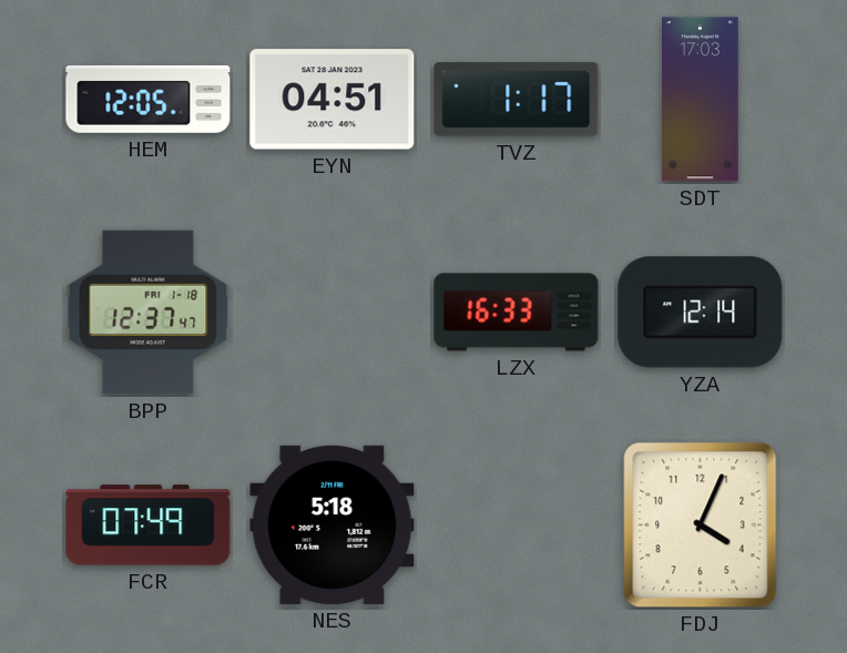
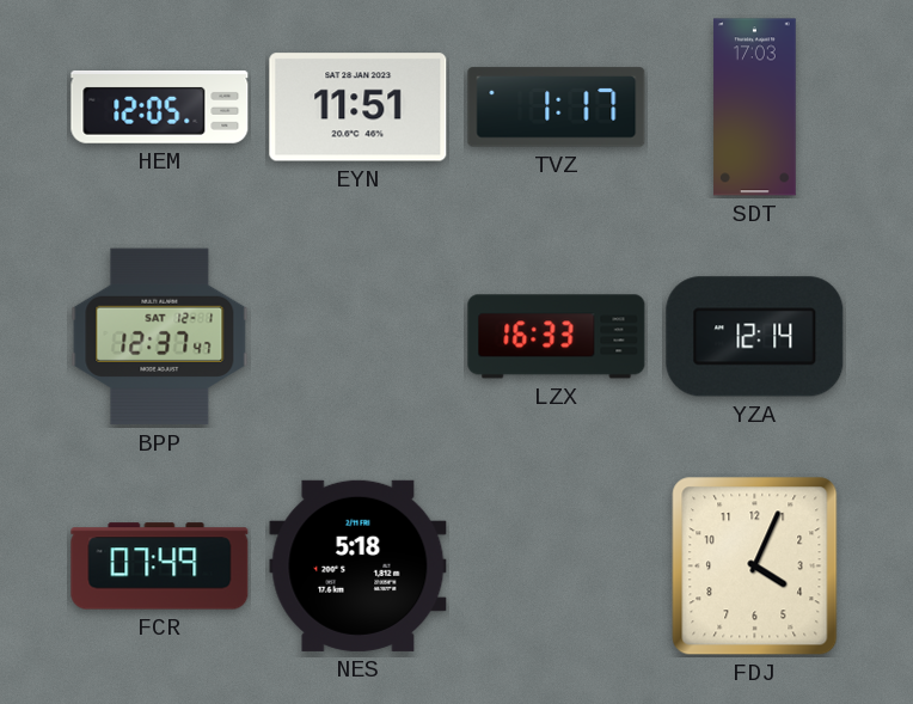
EYN: 04:51 -> 11:51
BPP date: FRI 1-18 -> SAT 12-1
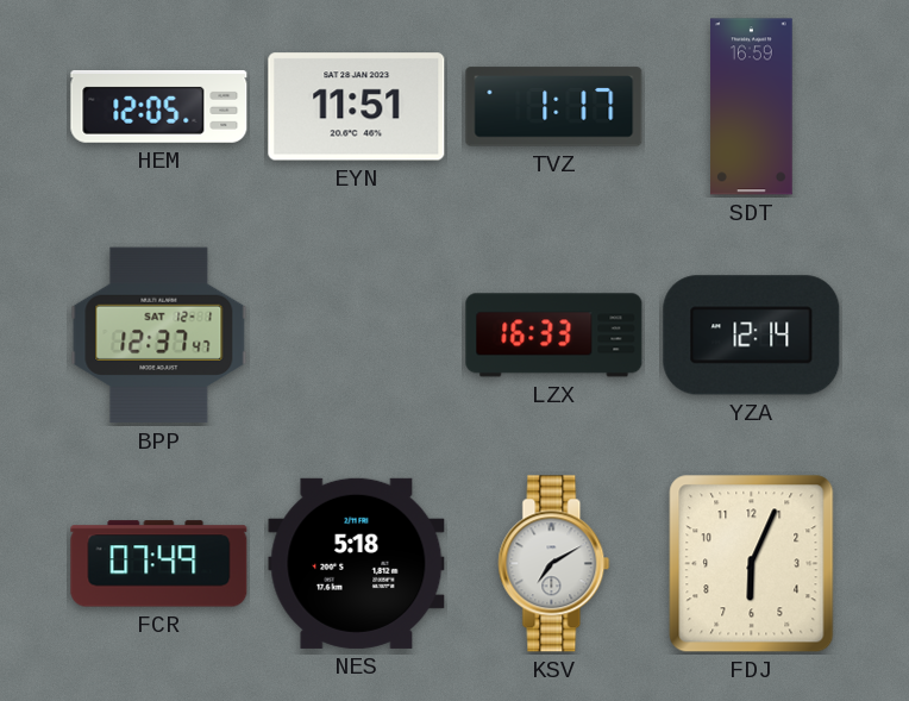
SDT: 17:03 -> 16:59
KSV: none -> 7:10
FDJ: 4:04 -> 6:04
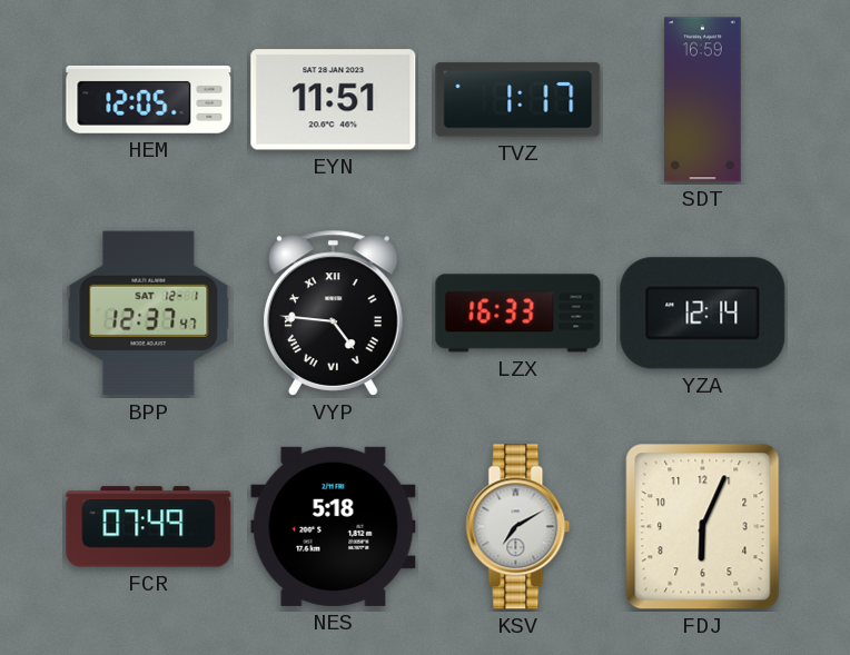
VYP: none -> 4:46
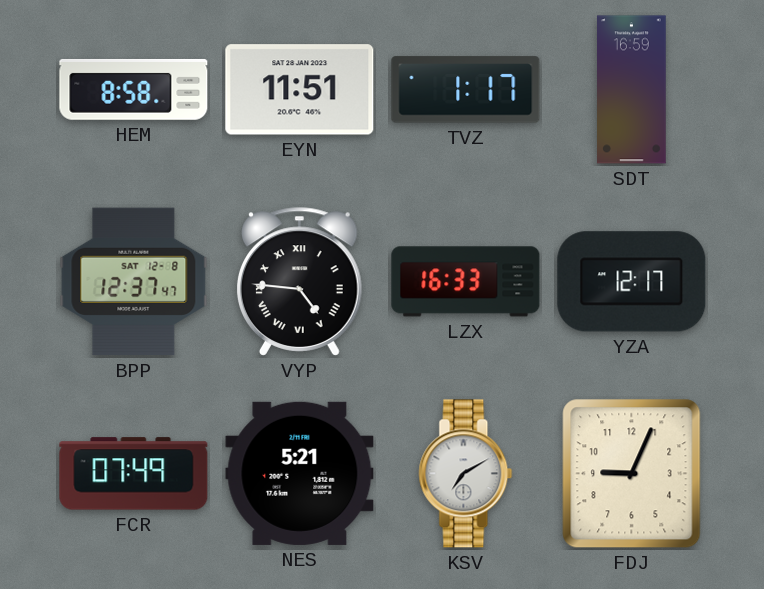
HEM: 12:05 -> 8:58
BPP date: SAT 12-1 -> SAT 12-8
YZA: 12:14 -> 12:17
NES: 5:18 -> 5:21
FDJ: 6:04 -> 9:04
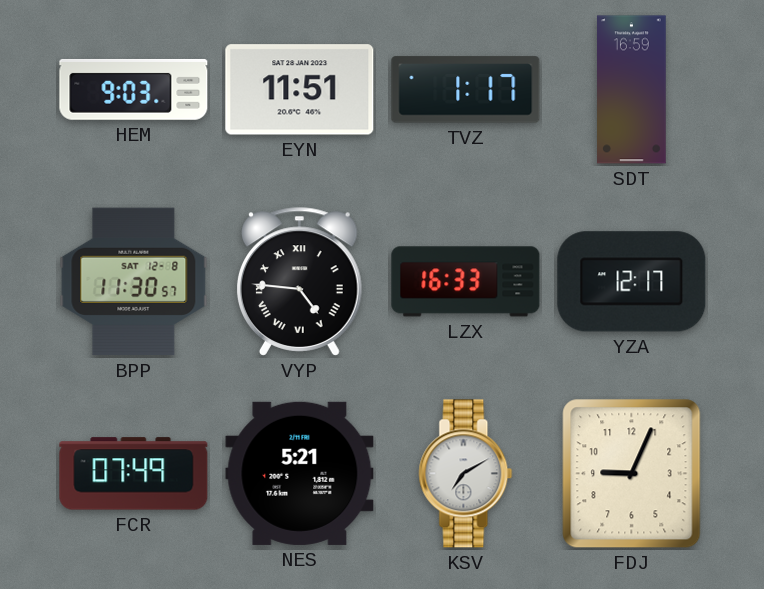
HEM: 8:58 -> 9:03
BPP: 12:37 -> 11:30
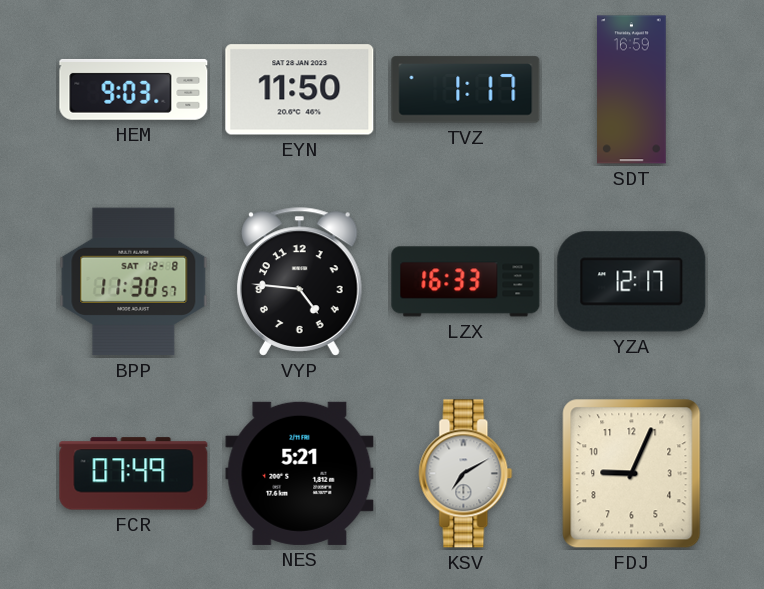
EYN: 11:51 -> 11:50
VYP numerals: Roman -> Arabic
